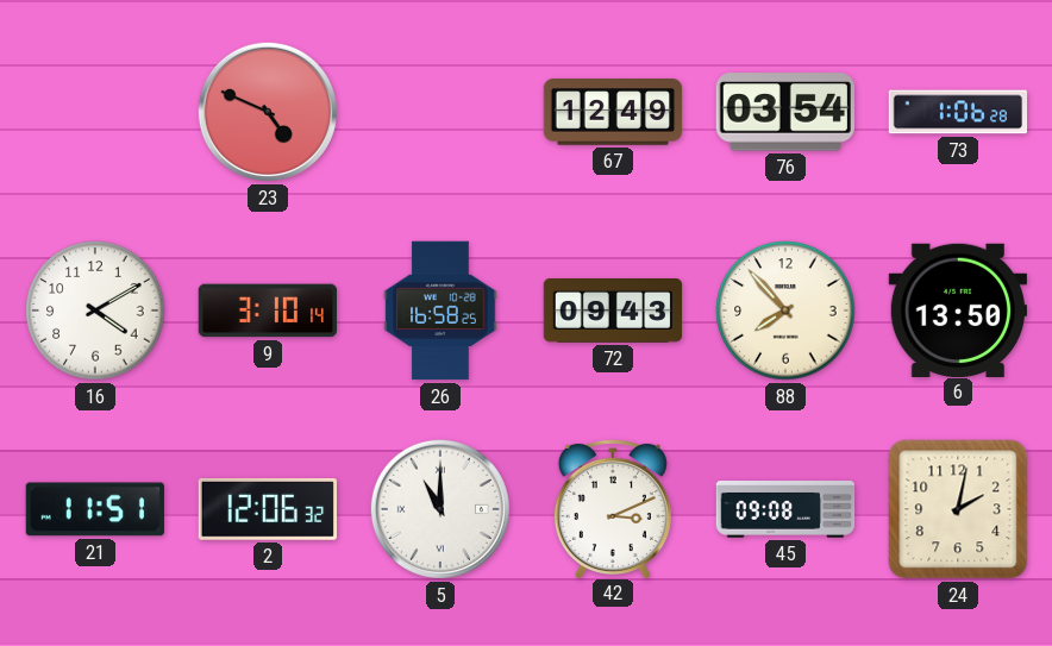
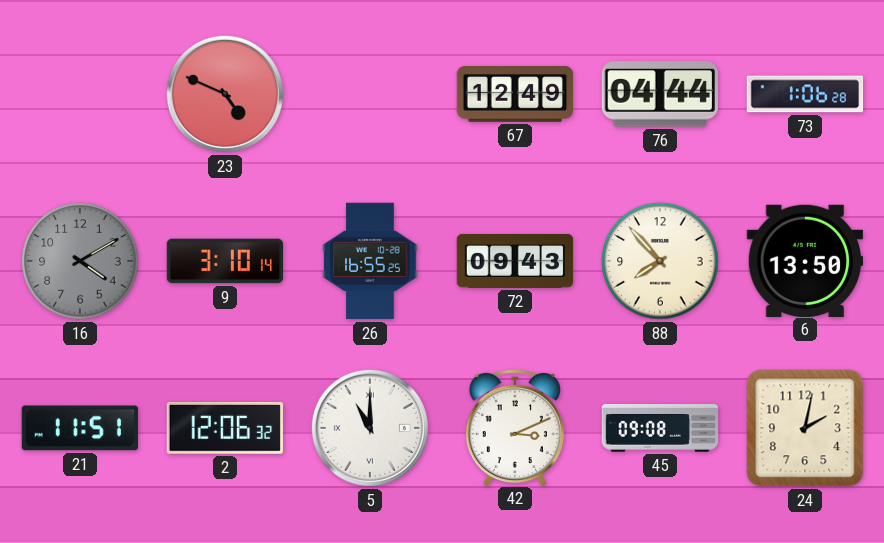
76: 03:54 -> 04:44
16 dial: white -> grey
26: 16:58 -> 16:55
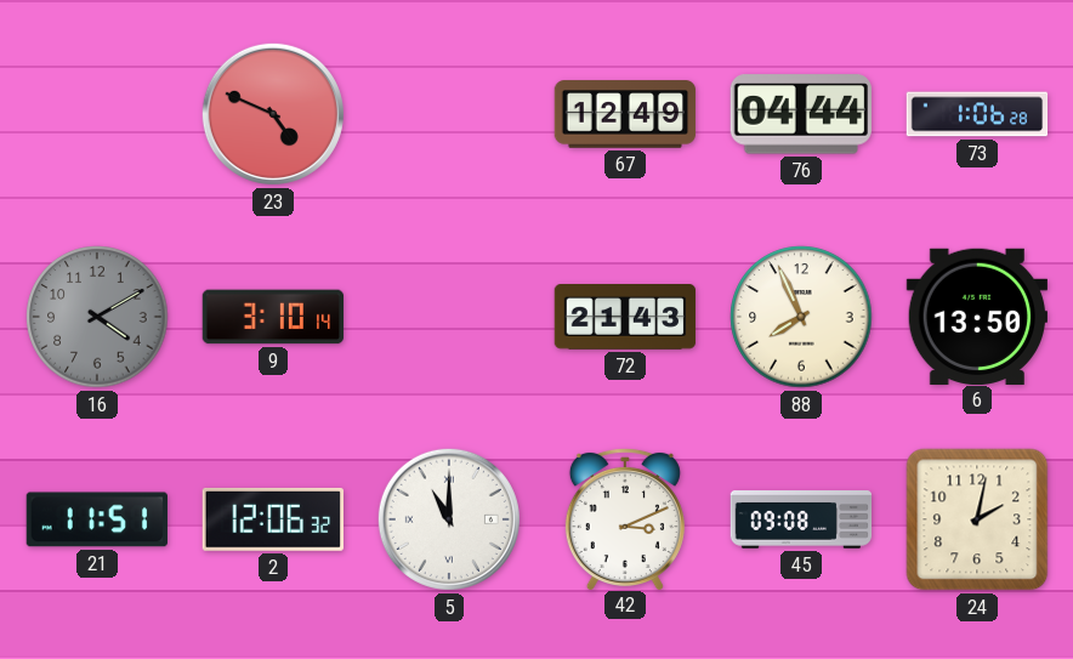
26: 16:55 -> none
72: 09:43 -> 21:43
88: 7:53 -> 7:56
